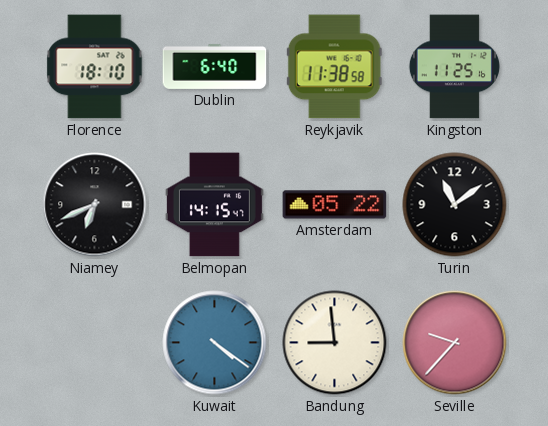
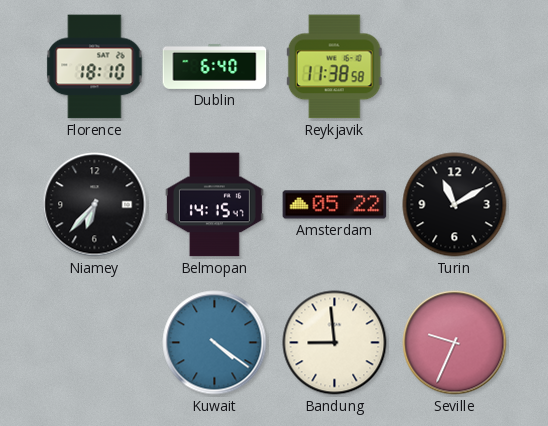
Kingston: 11:25 -> none
Niamey: 6:41 -> 6:37
Turin: 11:09 -> 11:10
Seville: 9:37 -> 9:34
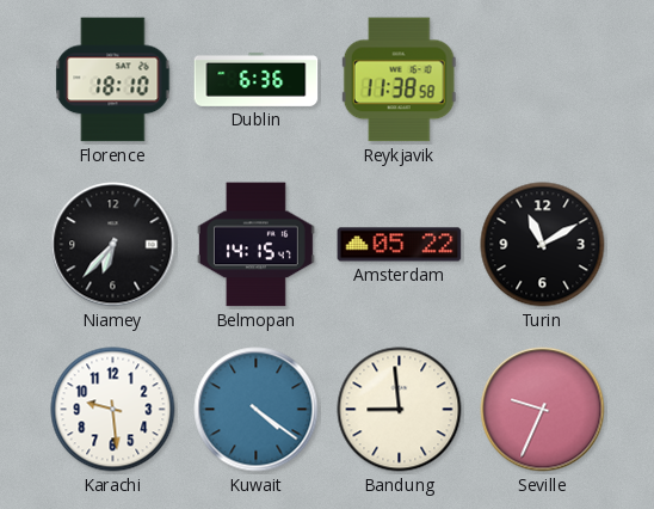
Dublin: 6:40 -> 6:36
Karachi: none -> 9:29
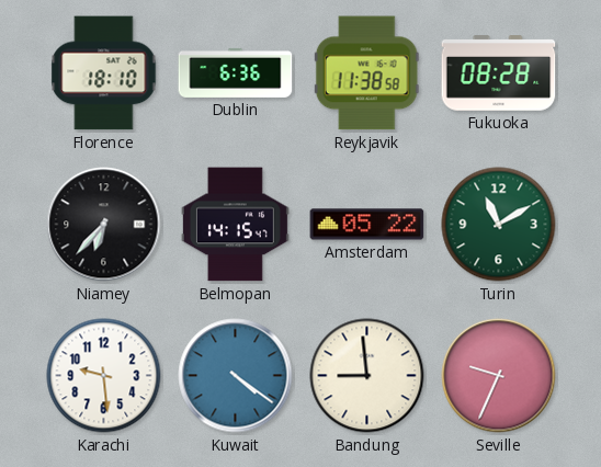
Fukuoka: none -> 08:28
Turin dial: black -> green
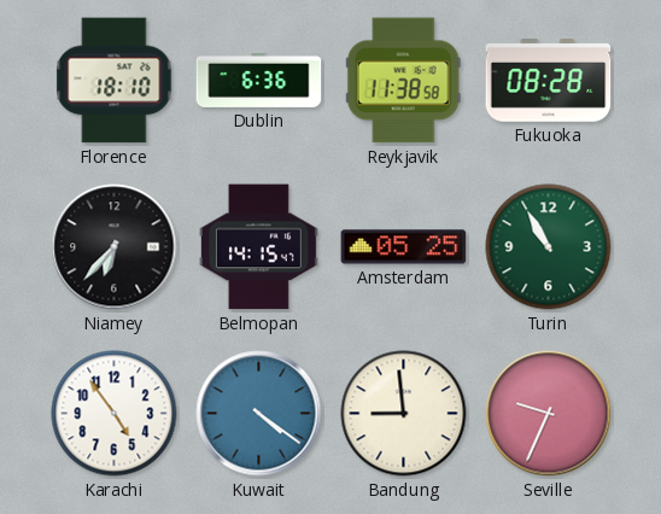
Amsterdam: 05:22 -> 05:25
Turin: 11:10 -> 10:55
Karachi: 9:29 -> 4:54
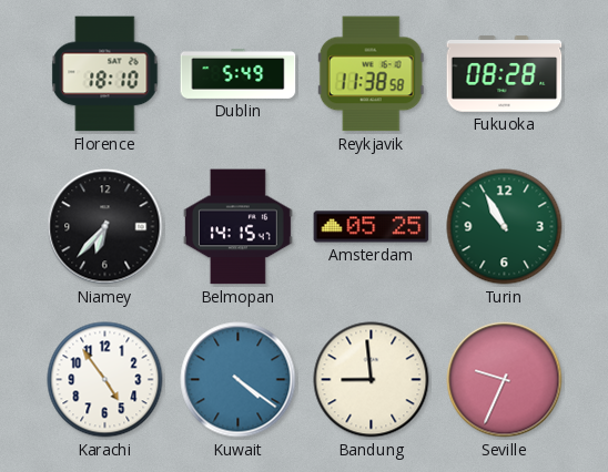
Dublin: 6:36 -> 5:49
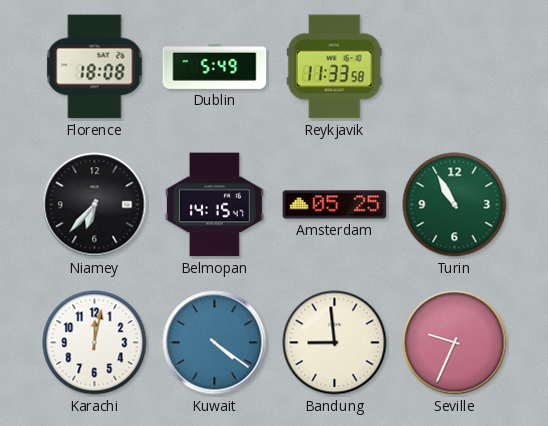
Florence: 18:10 -> 18:08
Reykjavik: 11:38 -> 11:33
Fukuoka: 08:28 -> none
Karachi: 4:54 -> 12:02
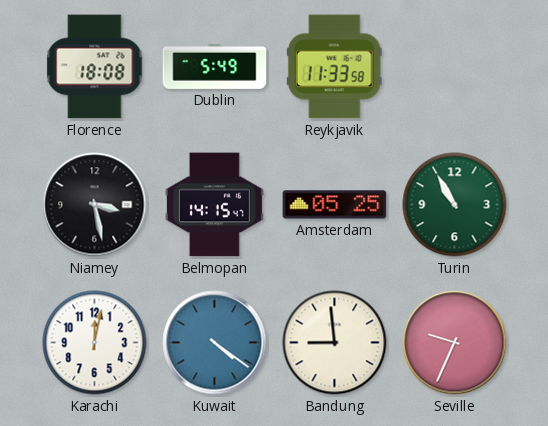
Niamey: 6:37 -> 3:28
